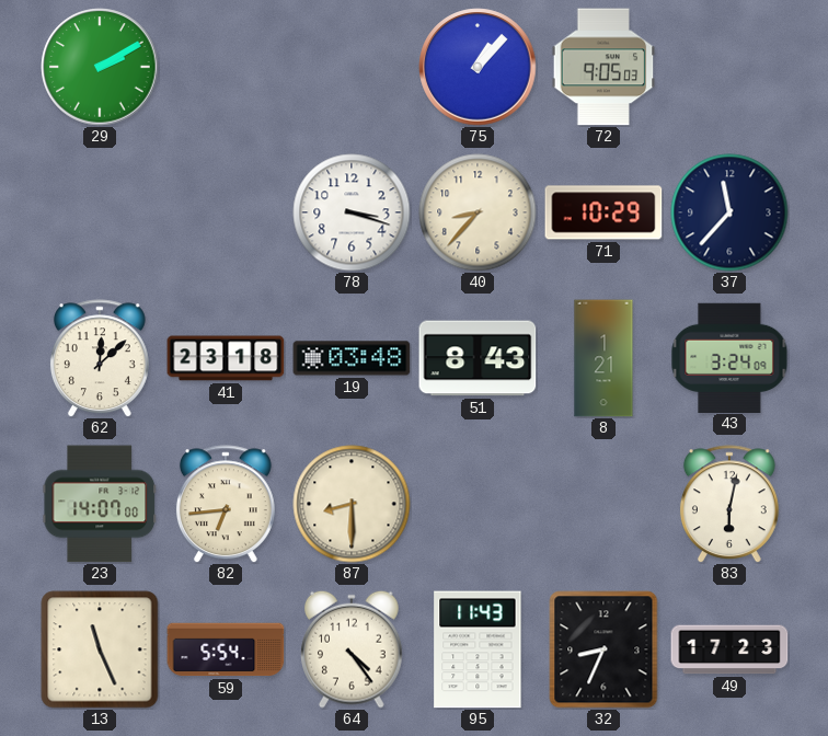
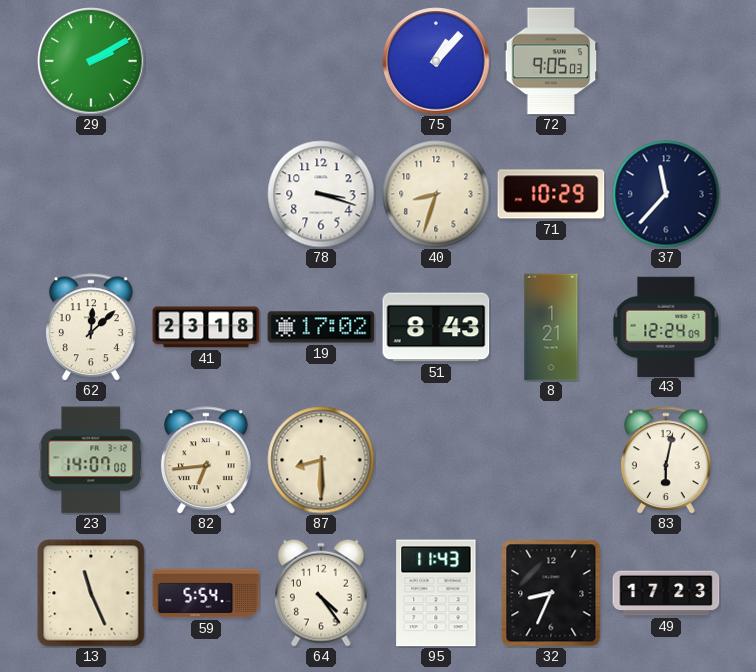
40: 8:37 -> 8:33
19: 03:48 -> 17:02
43: 3:24 -> 12:24
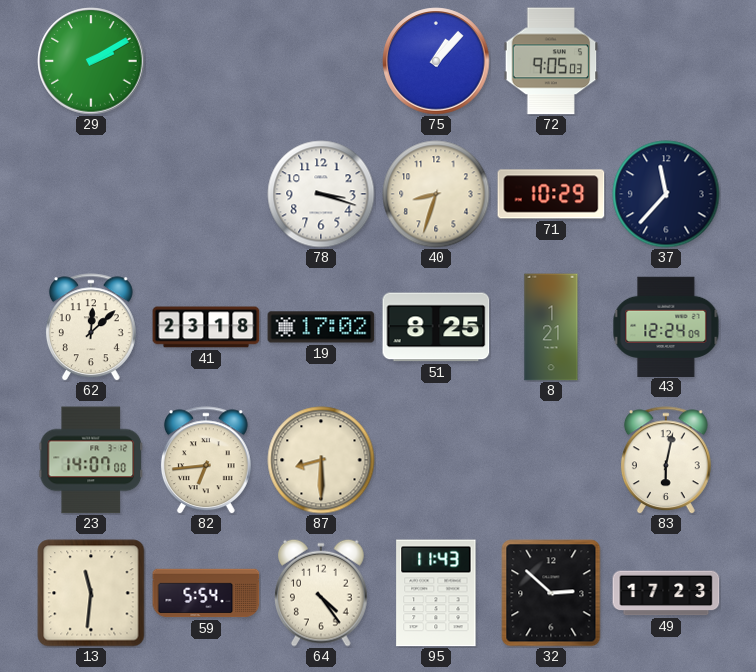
51: 8:43 -> 8:25
13: 11:26 -> 11:31
32: 8:34 -> 2:52
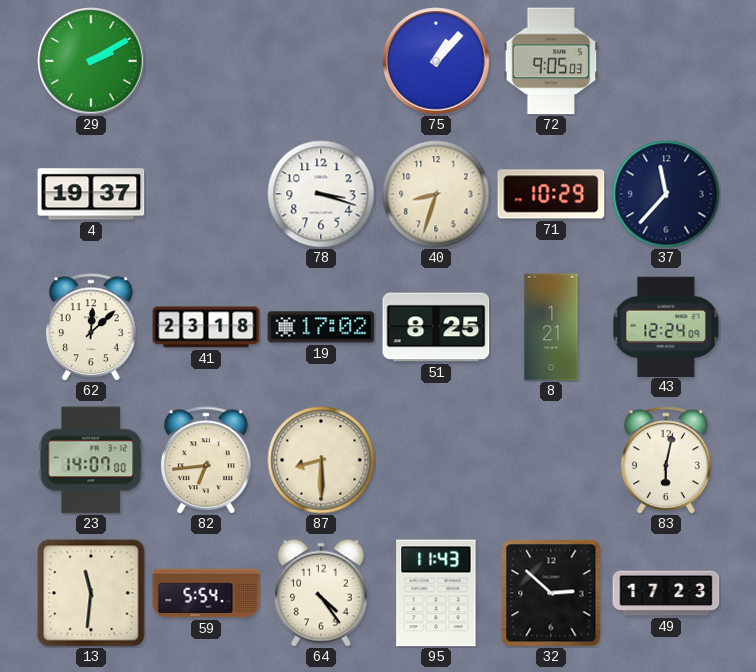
4: none -> 19:37
